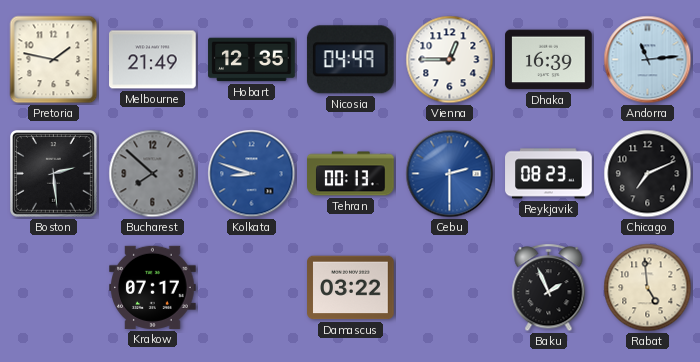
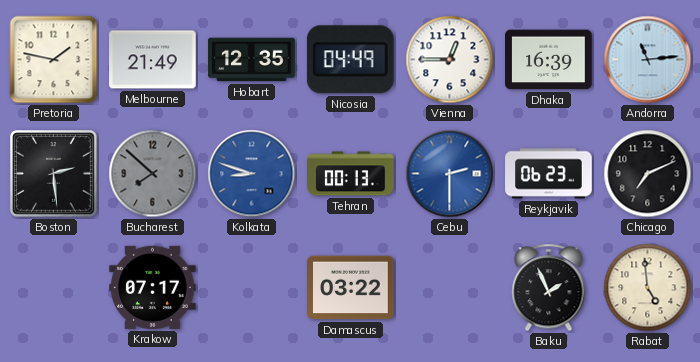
Reykjavik: 08:23 -> 06:23
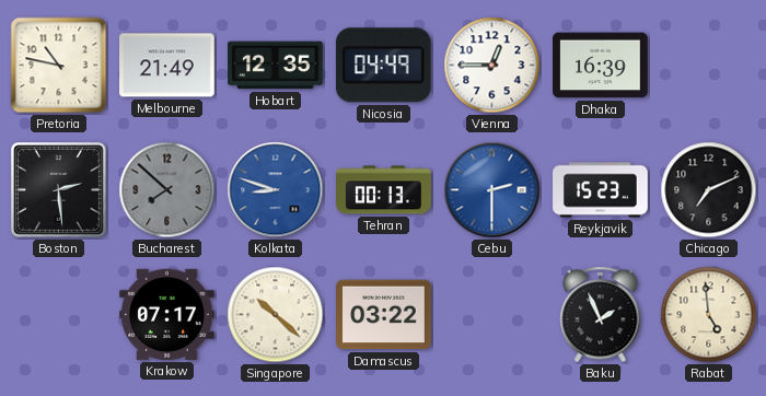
Pretoria: 1:47 -> 10:47
Andorra: 11:14 -> none
Reykjavik: 06:23 -> 15:23
Singapore: none -> 10:22
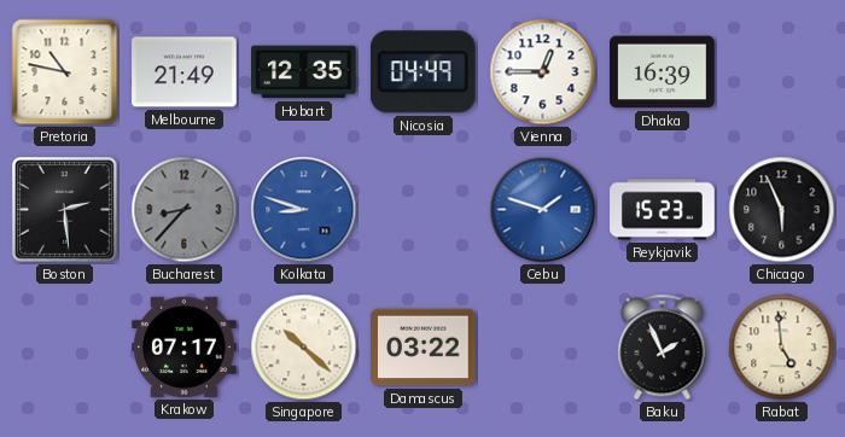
Bucharest: 7:52 -> 8:37
Tehran: 00:13 -> none
Cebu: 2:30 -> 1:48
Chicago: 7:11 -> 5:56
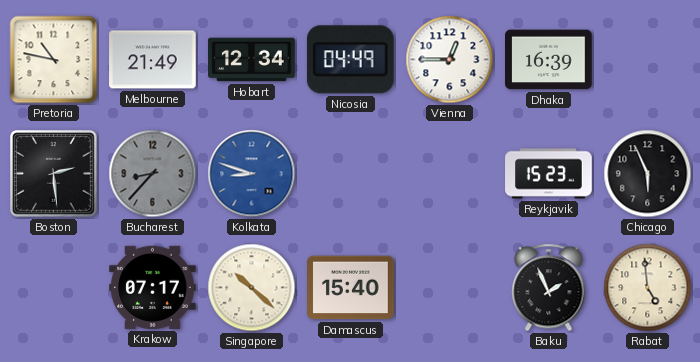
Hobart: 12:35 -> 12:34
Cebu: 1:48 -> none
Damascus: 03:22 -> 15:40
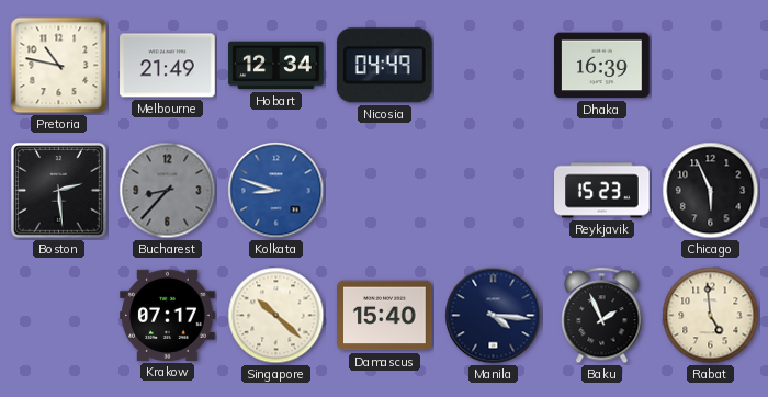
Vienna: 12:45 -> none
Manila: none -> 4:16
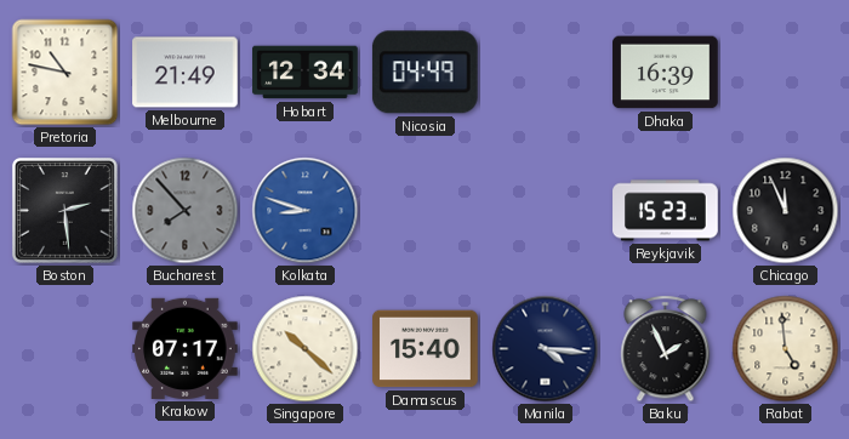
Bucharest: 8:37 -> 7:53
Chicago: 5:56 -> 11:56
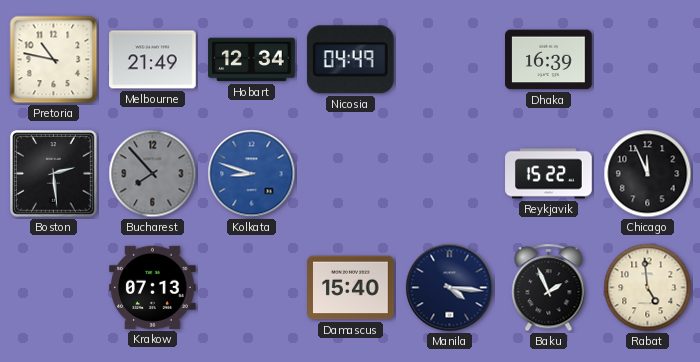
Reykjavik: 15:23 -> 15:22
Krakow: 07:17 -> 07:13
Singapore: 10:22 -> none
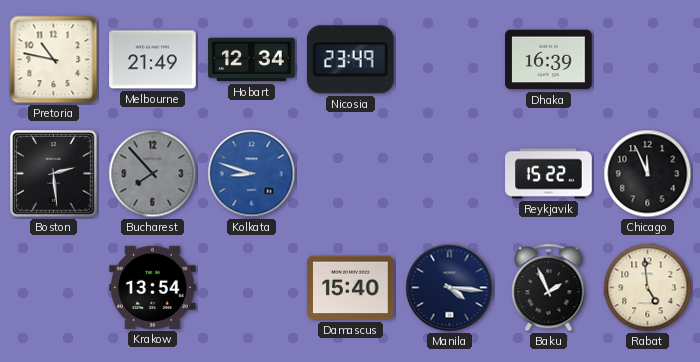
Nicosia: 04:49 -> 23:49
Krakow: 07:13 -> 13:54
